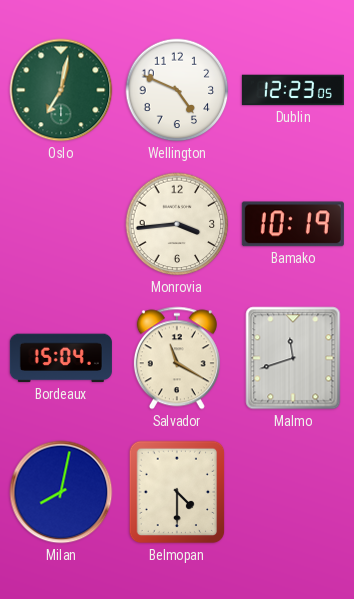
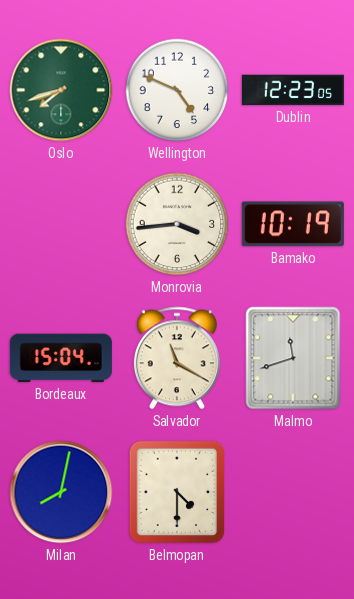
Oslo: 7:02 -> 7:42
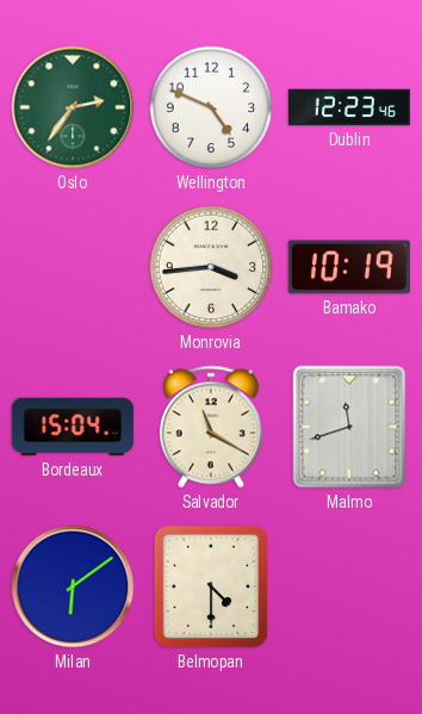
Oslo: 7:42 -> 2:36
Dublin: 12:23:05 -> 12:23:46
Milan: 8:02 -> 6:09
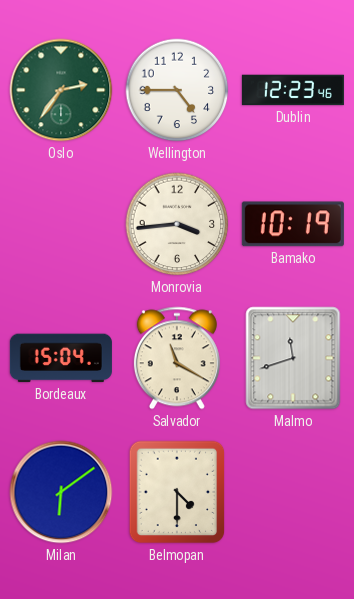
Wellington: 4:49 -> 4:45
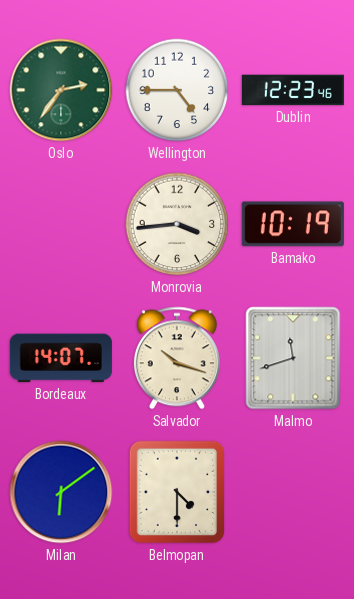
Bordeaux: 15:04 -> 14:07
Salvador: 11:20 -> 10:18
